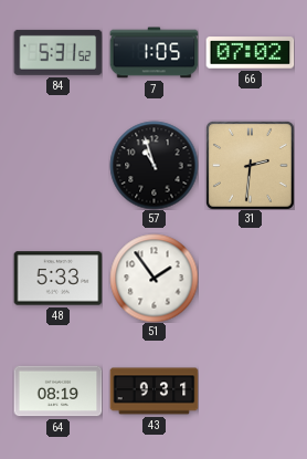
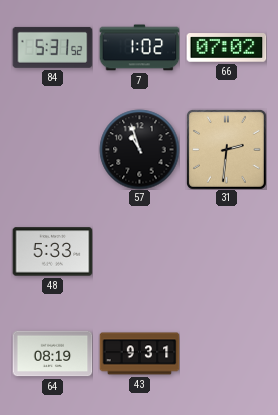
7: 1:05 -> 1:02
51: 1:54 -> none
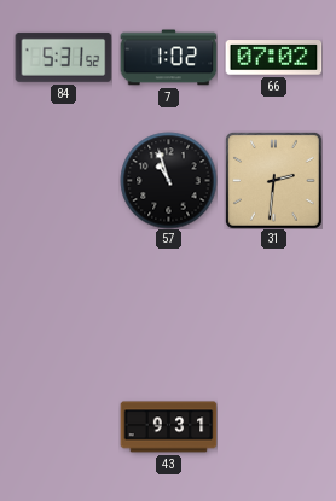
48: 5:33 -> none
64: 08:19 -> none
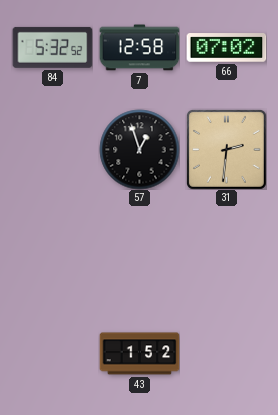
84: 5:31 -> 5:32
7: 1:02 -> 12:58
57: 10:57 -> 12:57
43: 9:31 -> 1:52
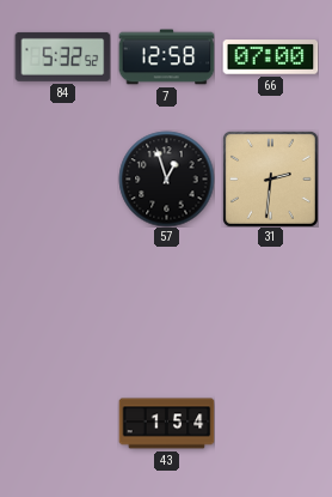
66: 07:02 -> 07:00
43: 1:52 -> 1:54
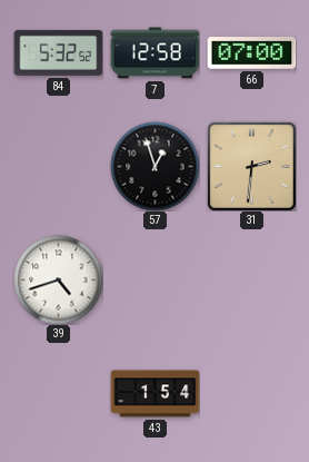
39: none -> 4:42
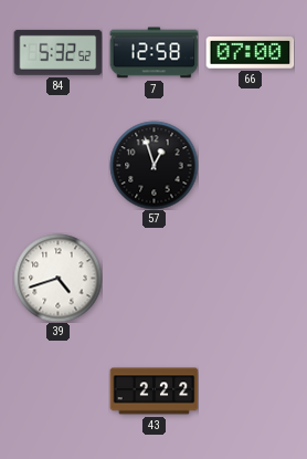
31: 2:31 -> none
43: 1:54 -> 2:22
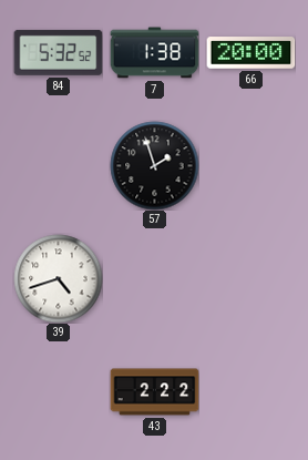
7: 12:58 -> 1:38
66: 07:00 -> 20:00
57: 12:57 -> 1:57
